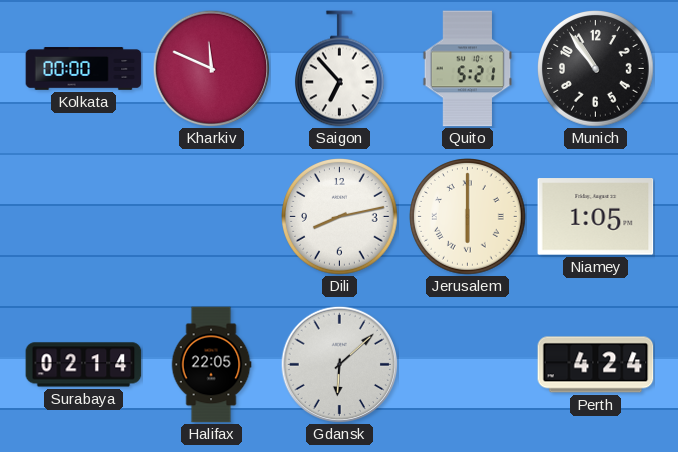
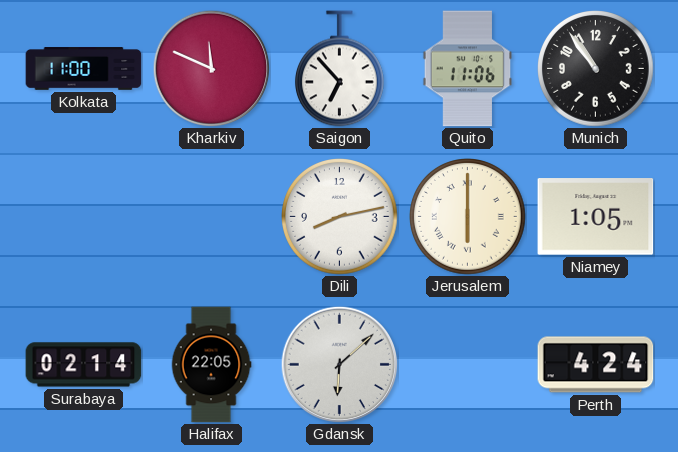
Kolkata: 00:00 -> 11:00
Quito: 5:21 -> 11:06
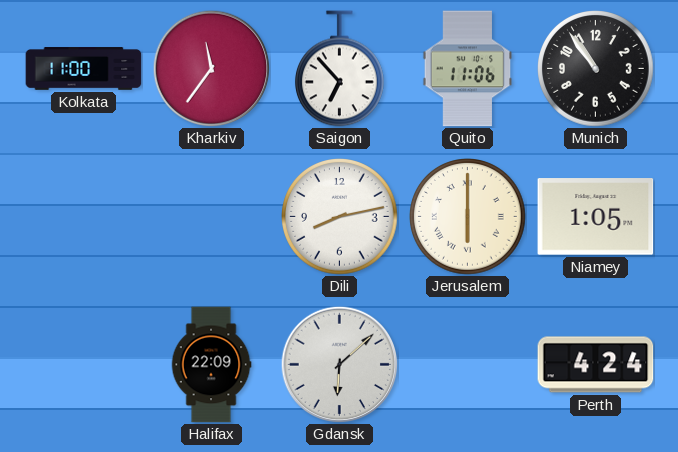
Kharkiv: 11:49 -> 11:36
Surabaya: 02:14 -> none
Halifax: 22:05 -> 22:09
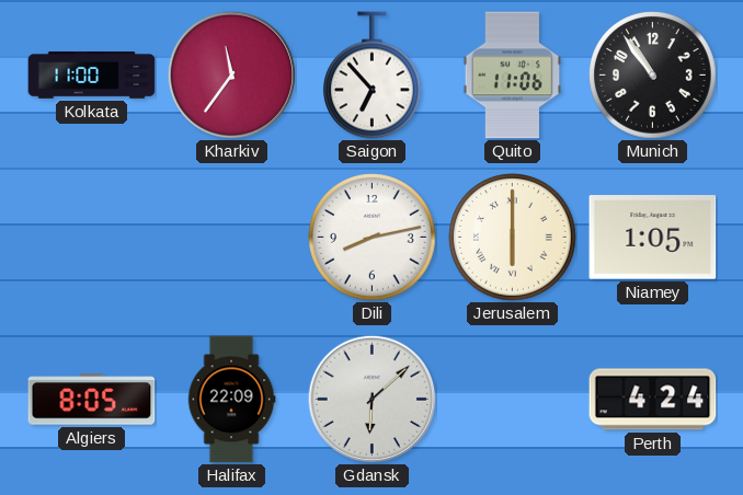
Algiers: none -> 8:05
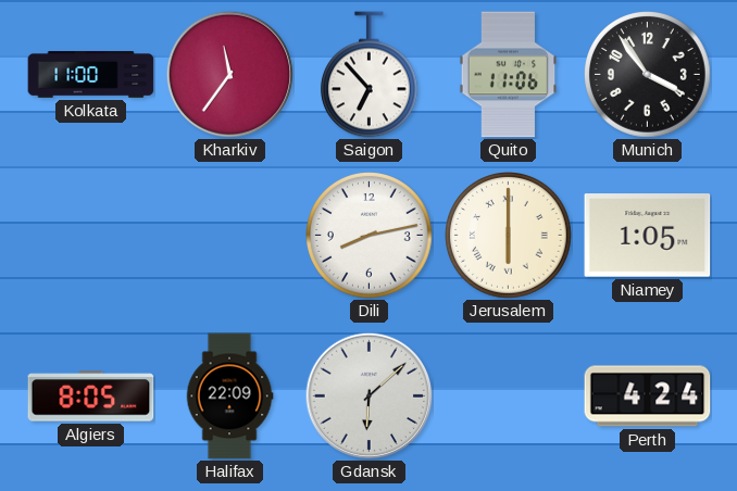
Munich: 10:54 -> 3:54
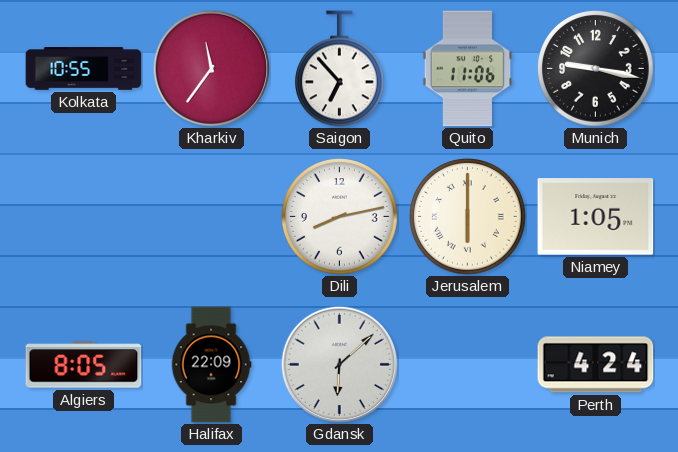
Kolkata: 11:00 -> 10:55
Munich: 3:54 -> 9:17
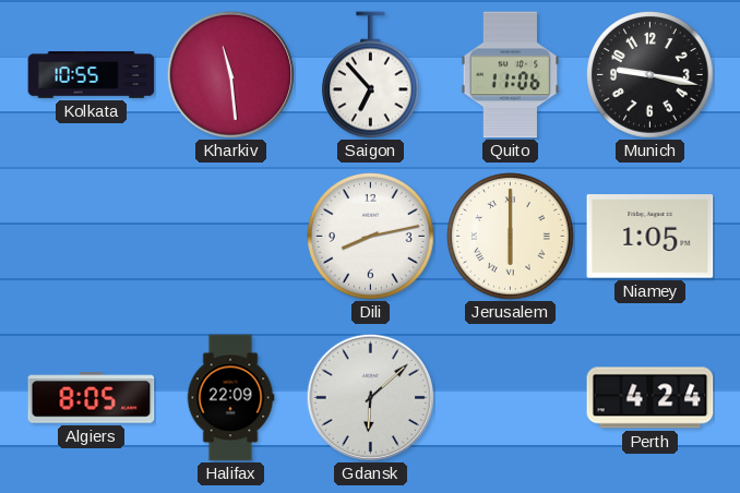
Kharkiv: 11:36 -> 11:29
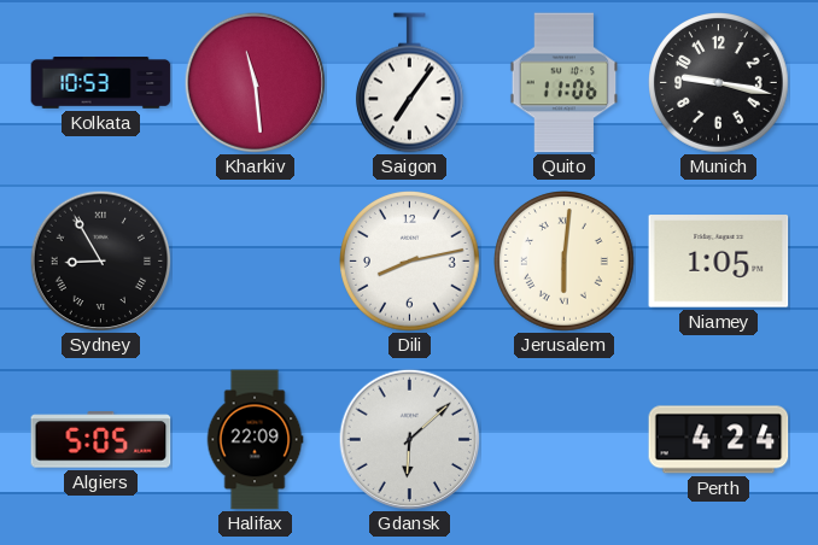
Kolkata: 10:55 -> 10:53
Saigon: 6:53 -> 7:06
Sydney: none -> 8:55
Jerusalem: 6:00 -> 6:01
Algiers: 8:05 -> 5:05
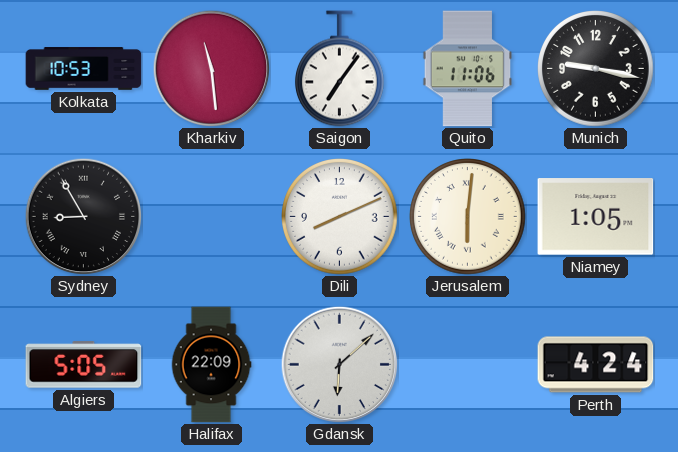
Dili: 8:13 -> 8:11
